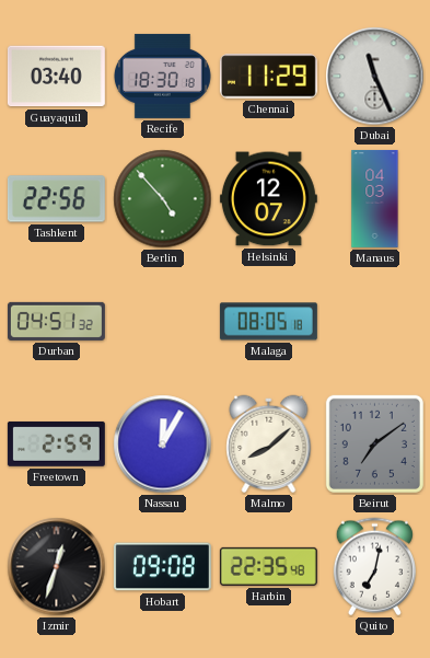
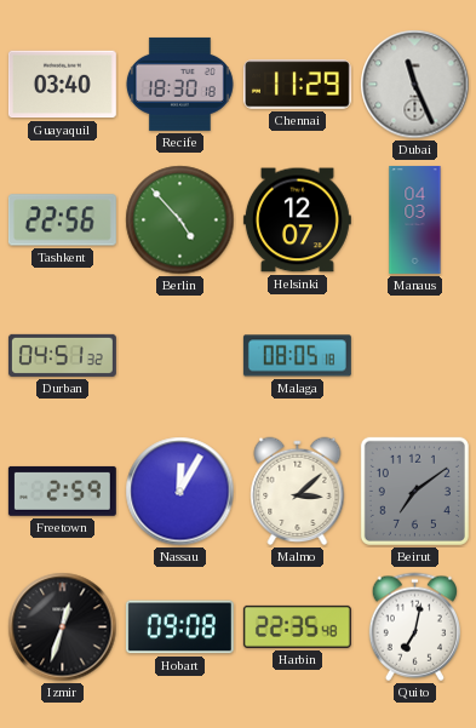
Malmo: 8:08 -> 3:08
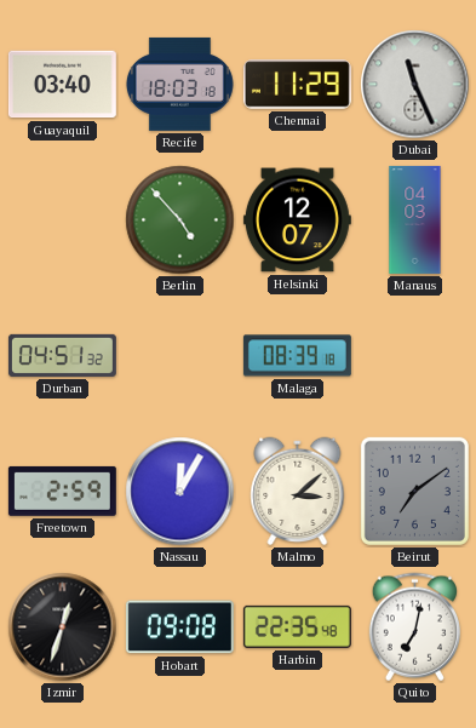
Recife: 18:30 -> 18:03
Tashkent: 22:56 -> none
Malaga: 08:05 -> 08:39
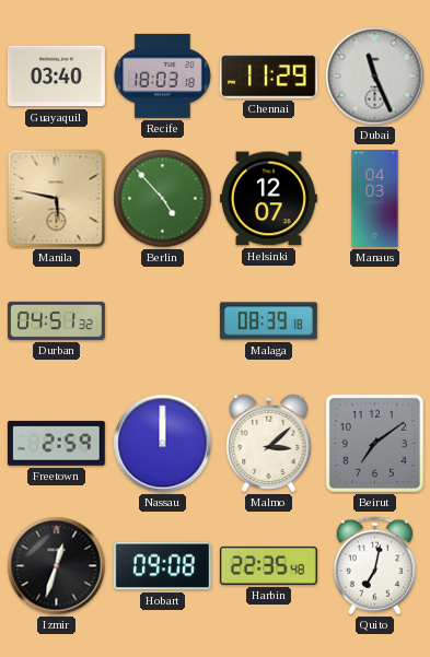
Manila: none -> 5:47
Nassau: 12:05 -> 12:00
